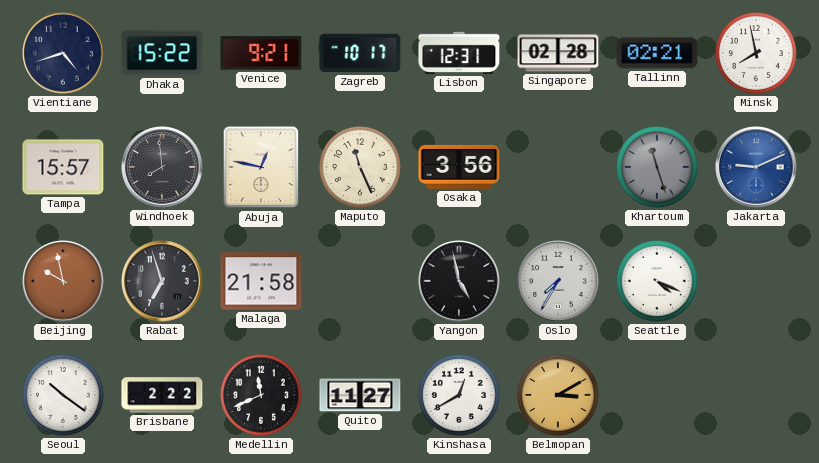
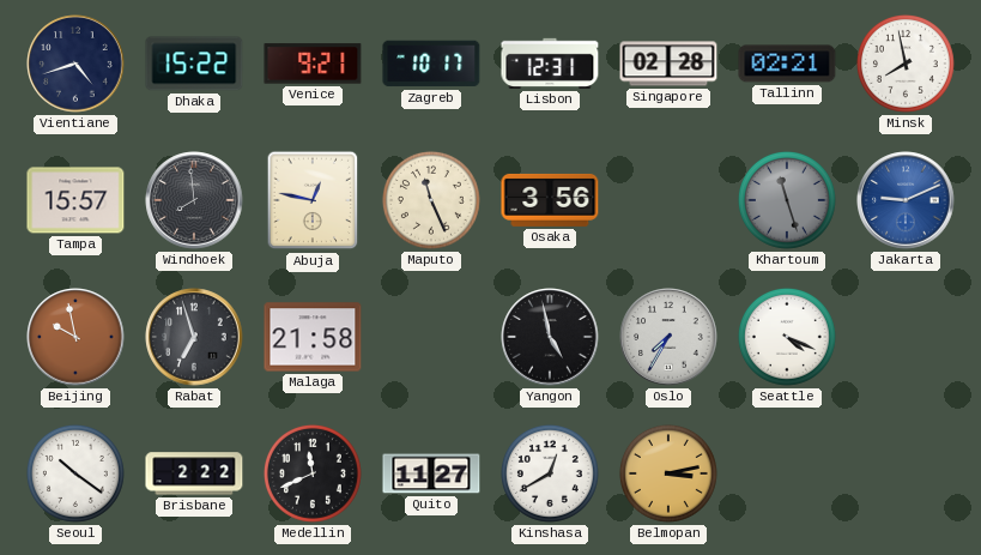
Belmopan: 3:10 -> 3:13
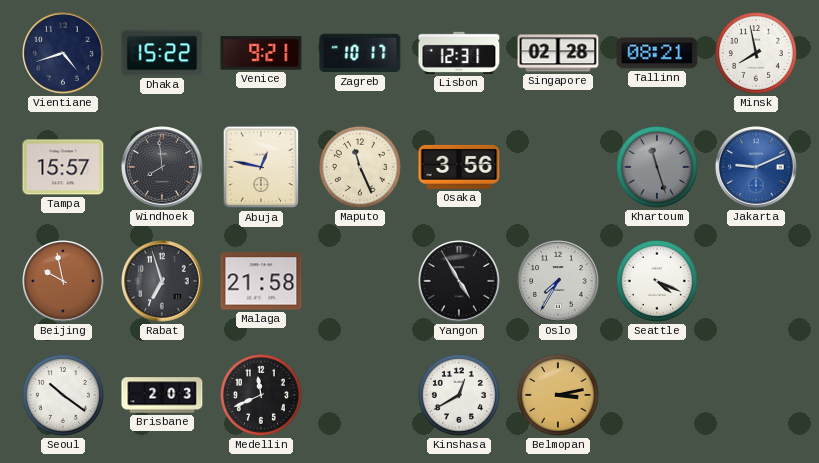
Tallinn: 02:21 -> 08:21
Yangon: 4:58 -> 4:55
Brisbane: 2:22 -> 2:03
Quito: 11:27 -> none
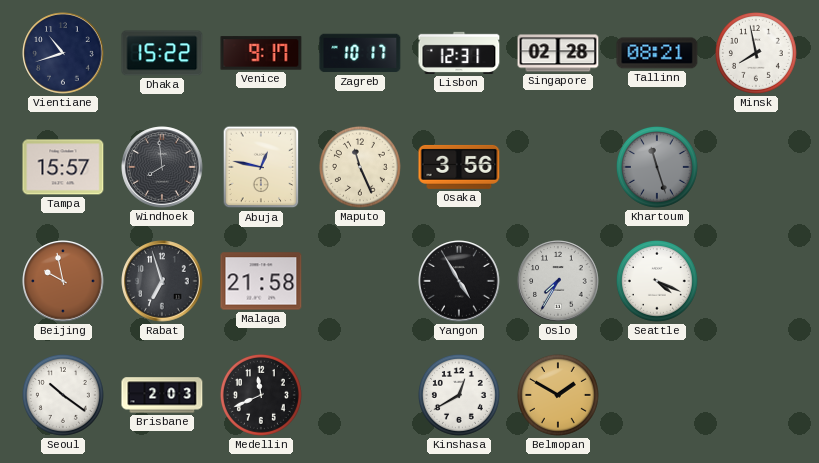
Vientiane: 4:42 -> 10:42
Venice: 9:21 -> 9:17
Jakarta: 9:11 -> none
Belmopan: 3:13 -> 1:50
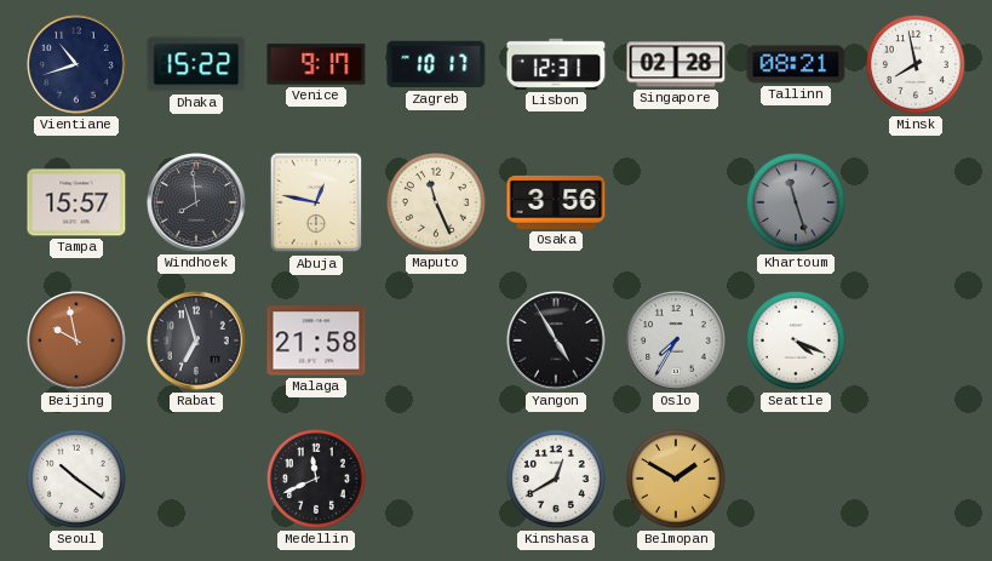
Brisbane: 2:03 -> none
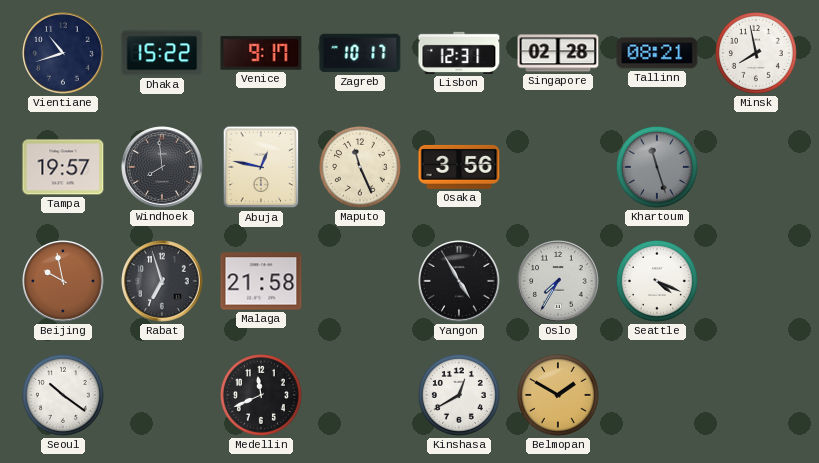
Tampa: 15:57 -> 19:57
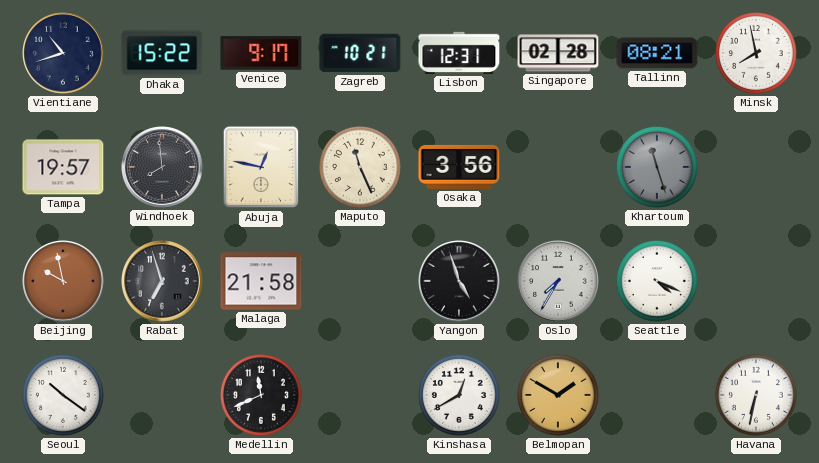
Zagreb: 10:17 -> 10:21
Yangon: 4:55 -> 4:57
Havana: none -> 6:32
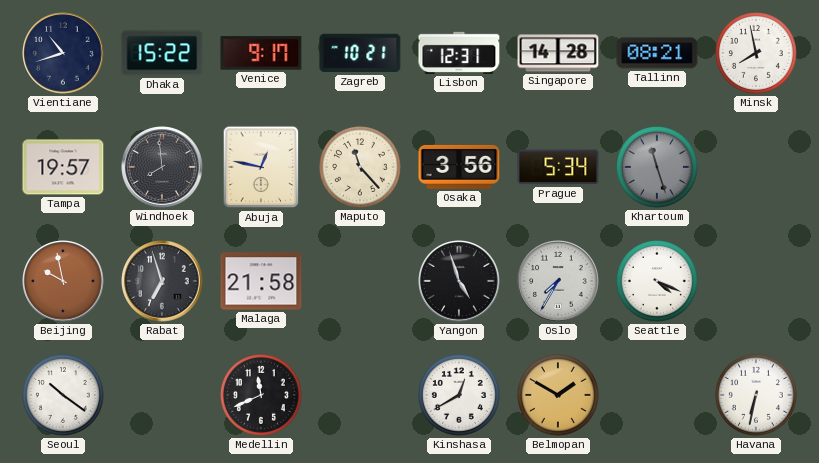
Singapore: 02:28 -> 14:28
Maputo: 11:26 -> 11:23
Prague: none -> 5:34
